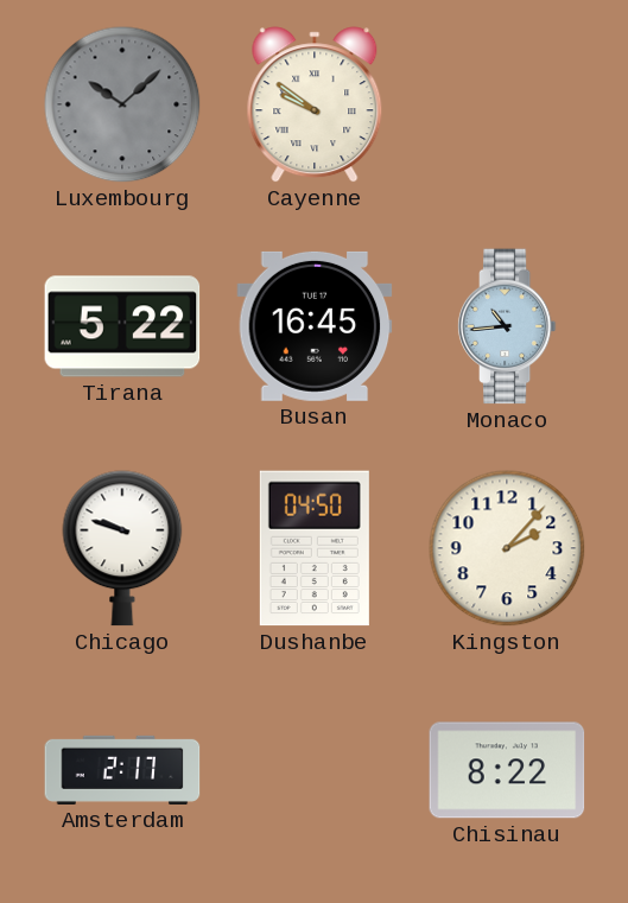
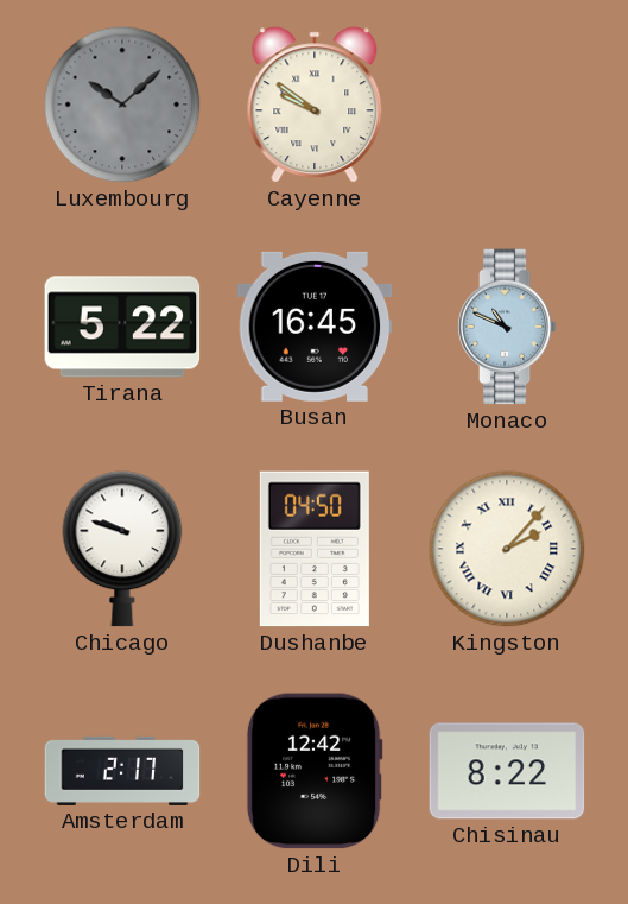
Monaco: 10:44 -> 10:49
Kingston numerals: Arabic -> Roman
Dili: none -> 12:42
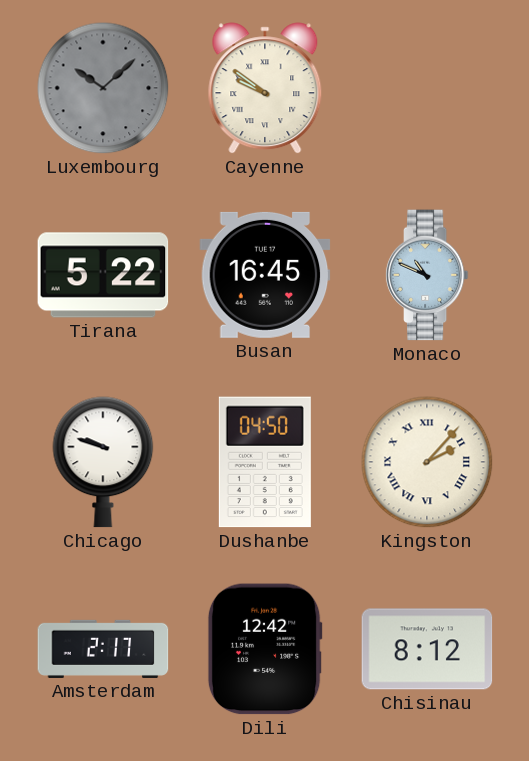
Chisinau: 8:22 -> 8:12
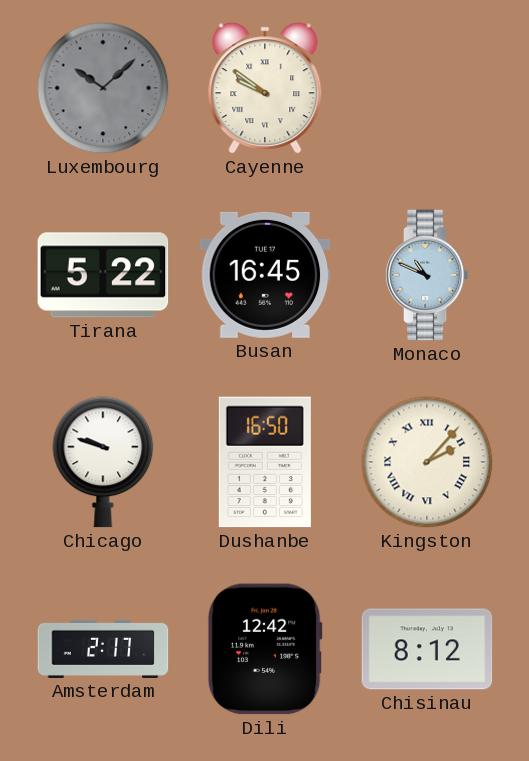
Dushanbe: 04:50 -> 16:50
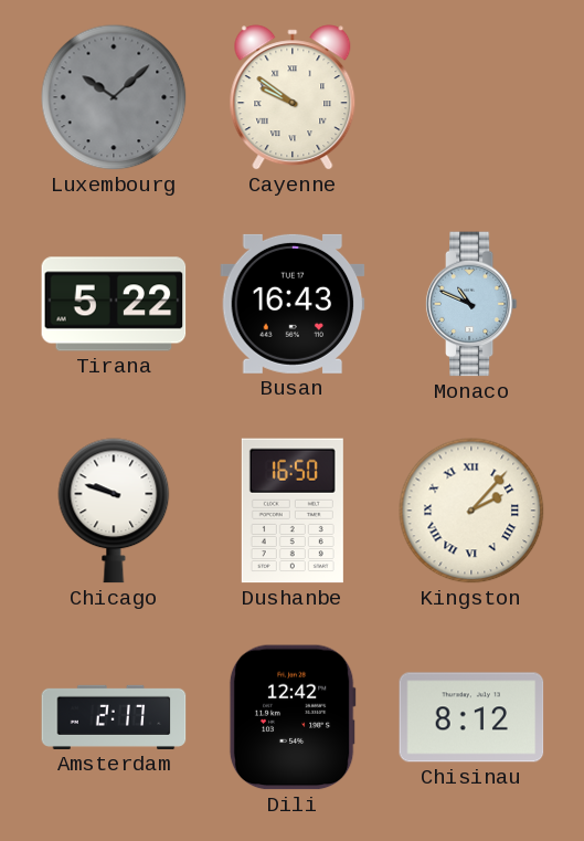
Busan: 16:45 -> 16:43
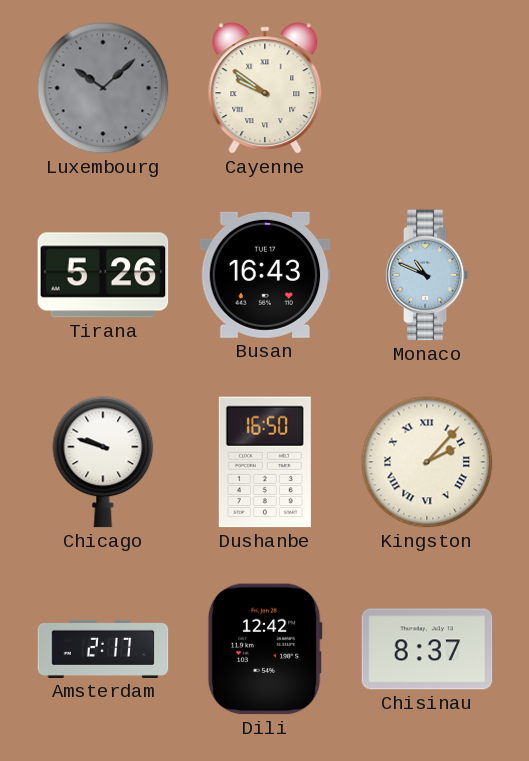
Tirana: 5:22 -> 5:26
Chisinau: 8:12 -> 8:37
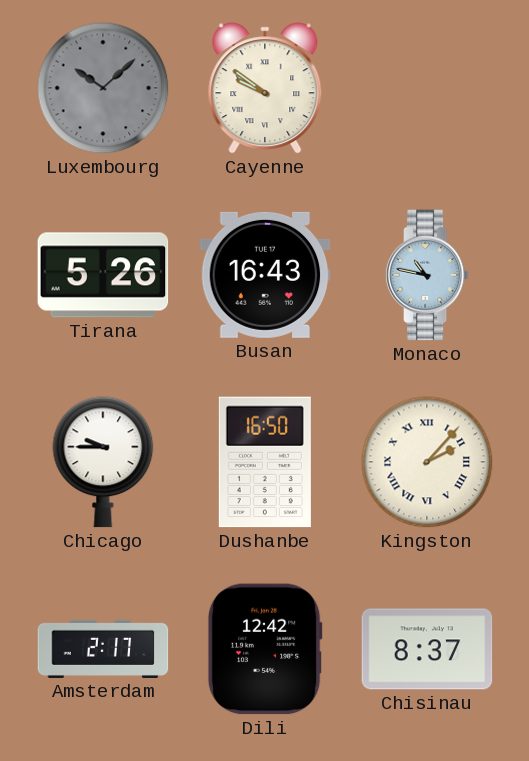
Monaco: 10:49 -> 10:47
Chicago: 9:48 -> 9:45
